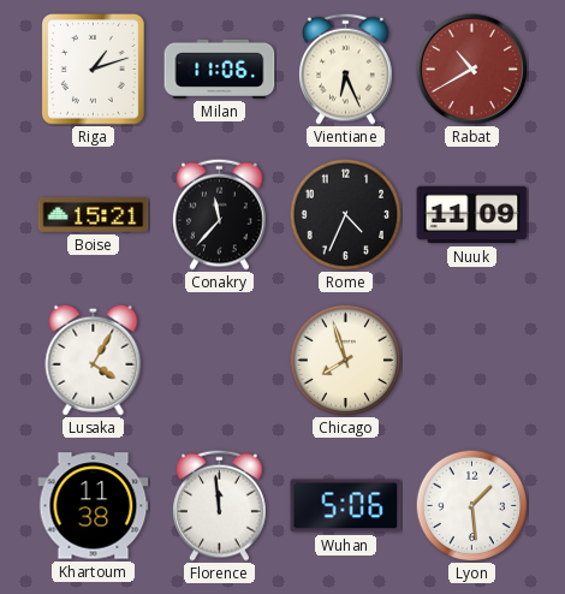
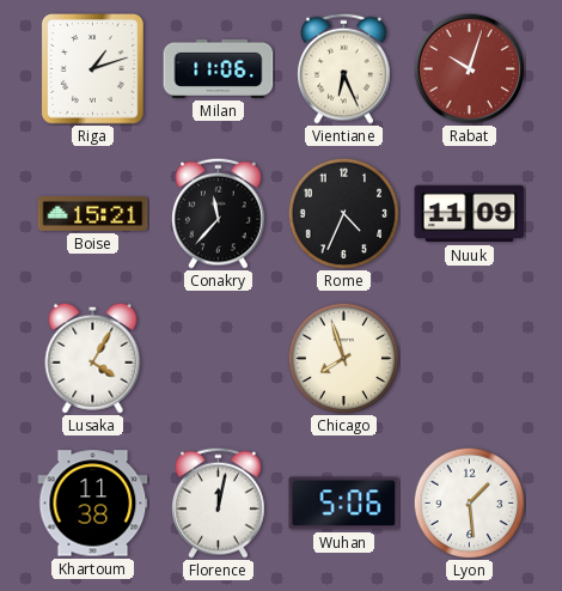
Rabat: 10:40 -> 10:03
Florence: 11:59 -> 12:02
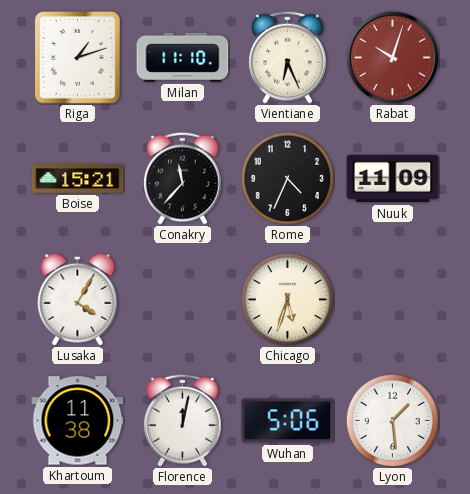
Milan: 11:06 -> 11:10
Chicago: 7:57 -> 5:33
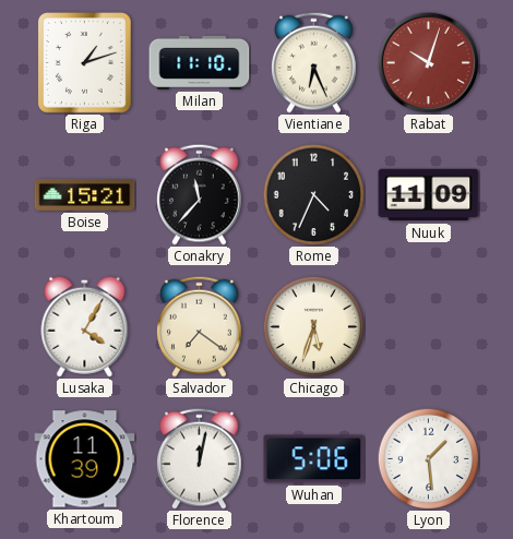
Salvador: none -> 7:21
Khartoum: 11:38 -> 11:39
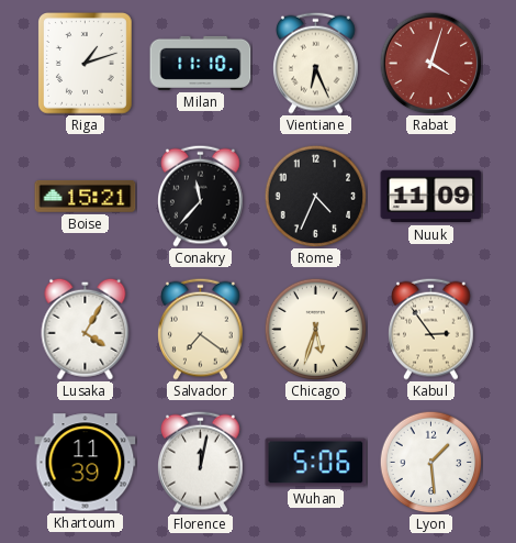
Rabat: 10:03 -> 4:03
Kabul: none -> 2:54
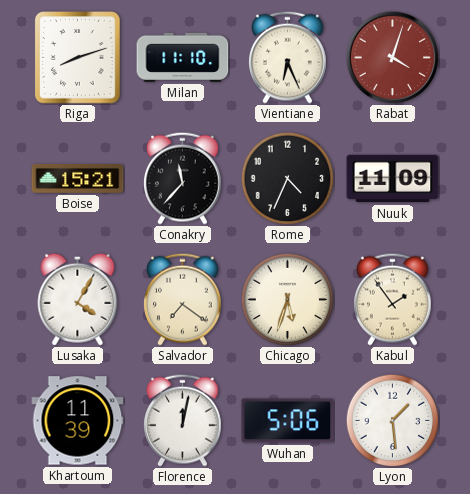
Riga: 1:12 -> 8:12
Kabul: 2:54 -> 1:54
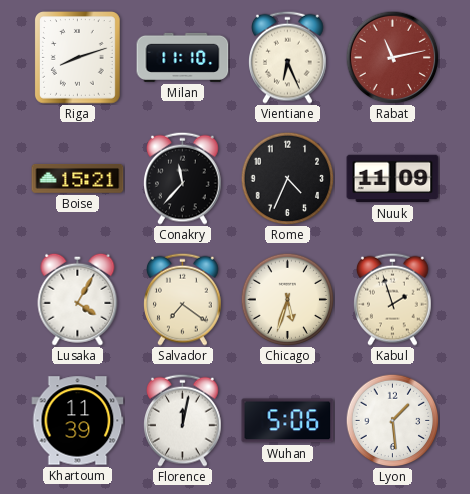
Rabat: 4:03 -> 11:13
Kabul: 1:54 -> 1:57
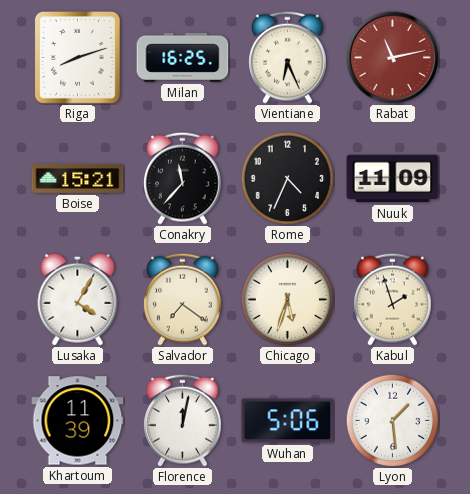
Milan: 11:10 -> 16:25
